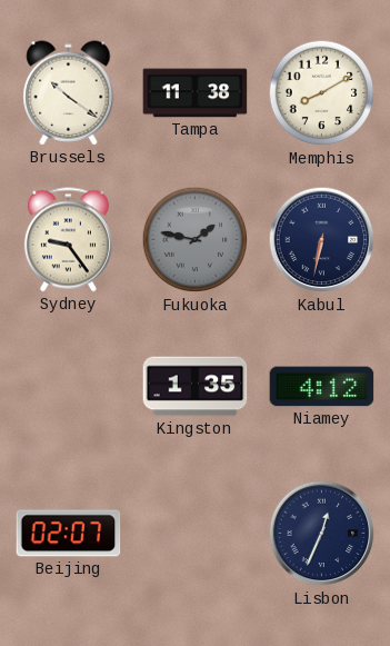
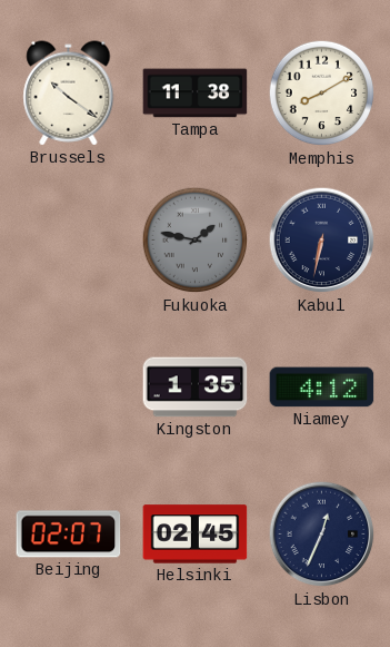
Sydney: 9:24 -> none
Helsinki: none -> 02:45
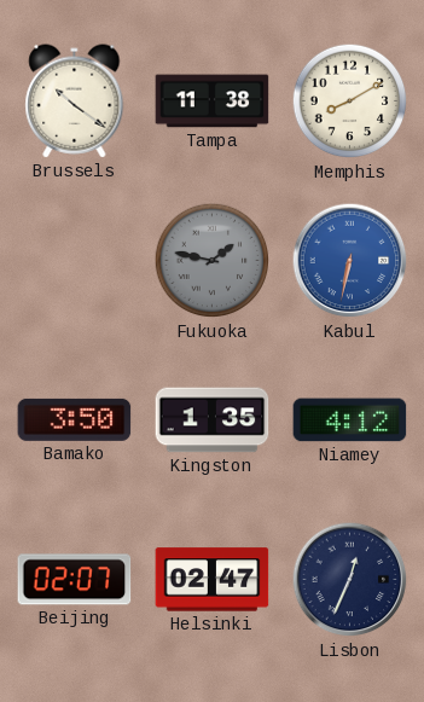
Kabul dial: navy -> blue
Bamako: none -> 3:50
Helsinki: 02:45 -> 02:47
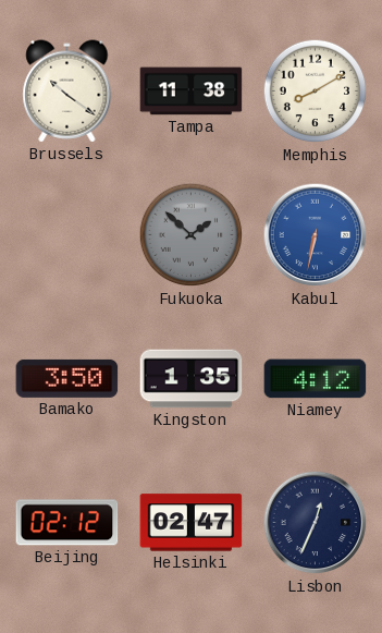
Fukuoka: 1:47 -> 1:52
Beijing: 02:07 -> 02:12
